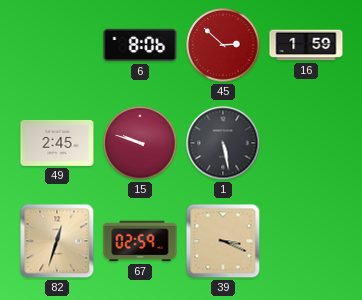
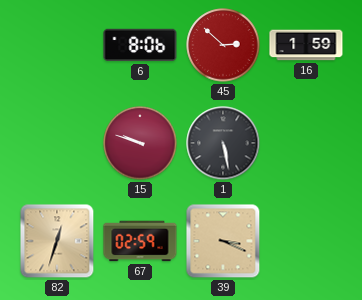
49: 2:45 -> none
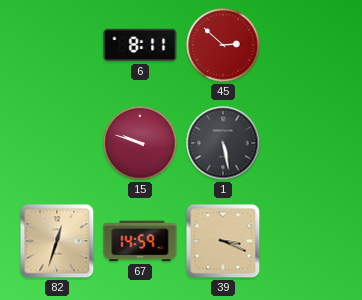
6: 8:06 -> 8:11
16: 1:59 -> none
67: 02:59 -> 14:59
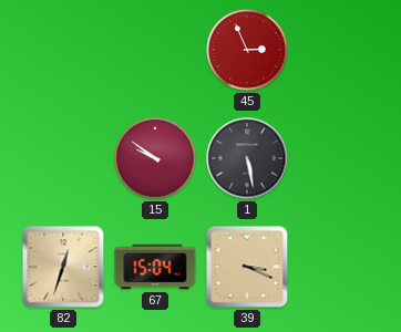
6: 8:11 -> none
45: 2:52 -> 2:56
15: 9:48 -> 9:51
67: 14:59 -> 15:04
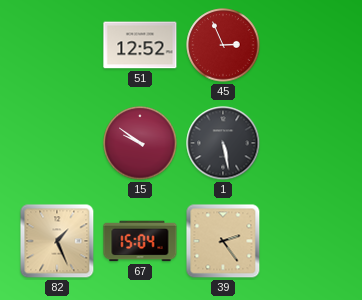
51: none -> 12:52
82: 12:33 -> 1:26
39: 3:19 -> 2:24
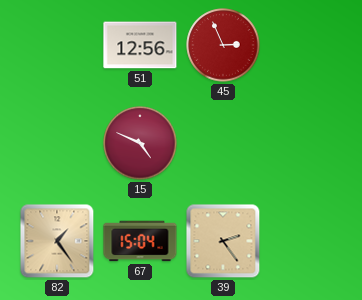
51: 12:52 -> 12:56
15: 9:51 -> 4:49
1: 5:28 -> none
82: 1:26 -> 1:24
